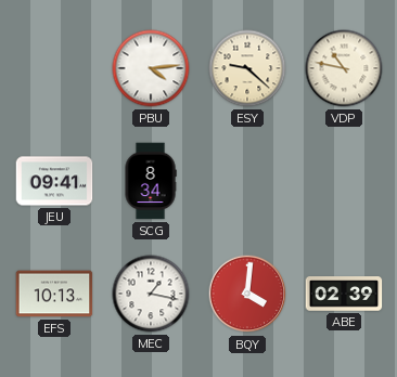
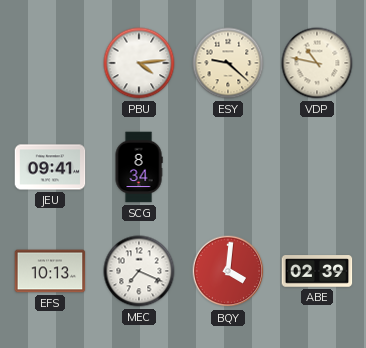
MEC: 1:17 -> 7:19
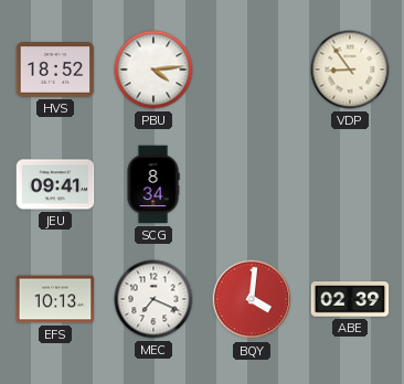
HVS: none -> 18:52
ESY: 9:22 -> none
VDP: 10:47 -> 8:54
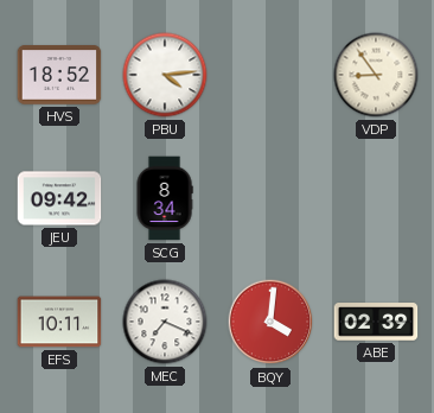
JEU: 09:41 -> 09:42
EFS: 10:13 -> 10:11
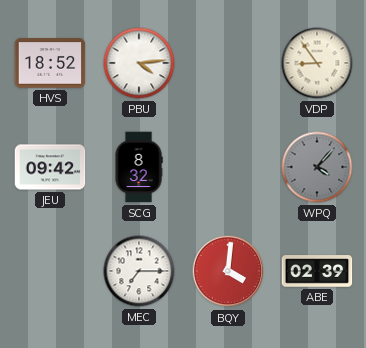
SCG: 8:34 -> 8:32
WPQ: none -> 4:07
EFS: 10:11 -> none
MEC: 7:19 -> 7:15
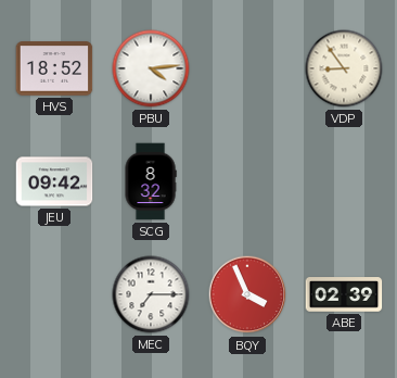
WPQ: 4:07 -> none
BQY: 4:01 -> 3:56
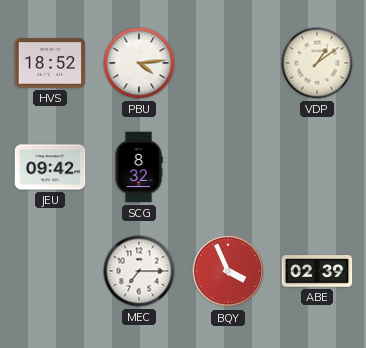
VDP: 8:54 -> 1:09
